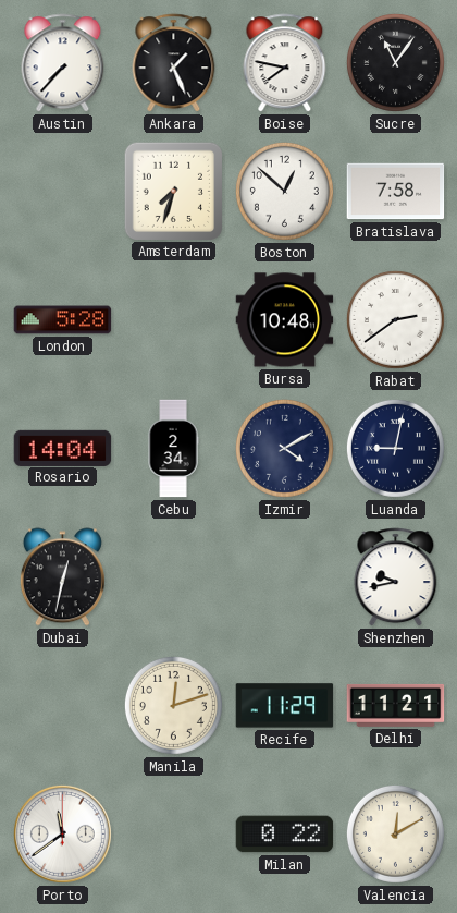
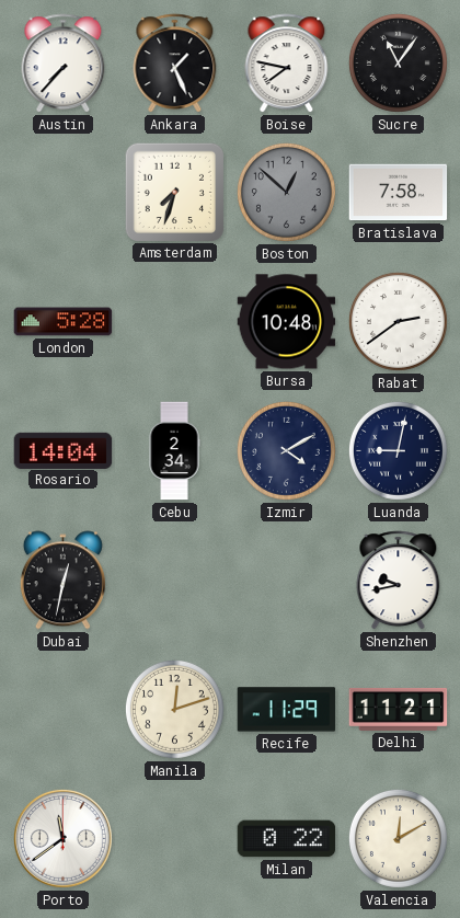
Boston dial: white -> grey
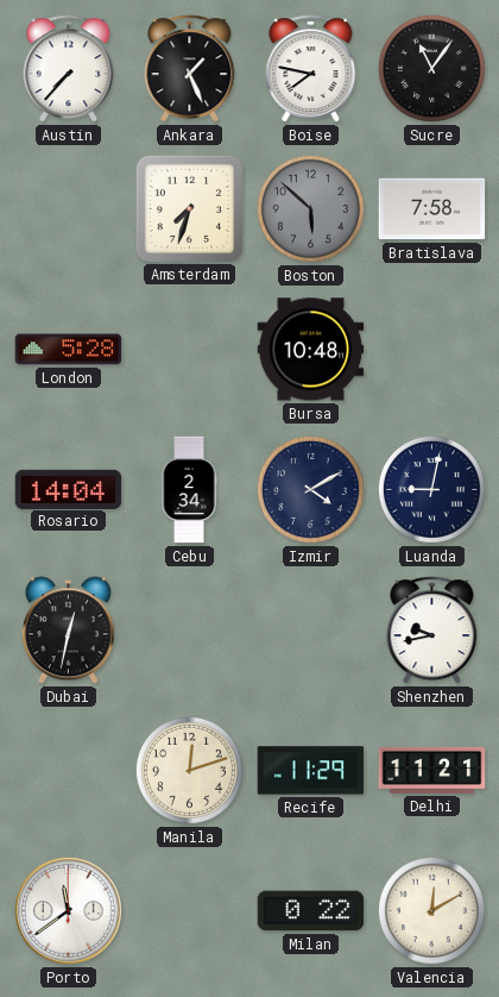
Boston: 12:52 -> 5:52
Rabat: 2:39 -> none
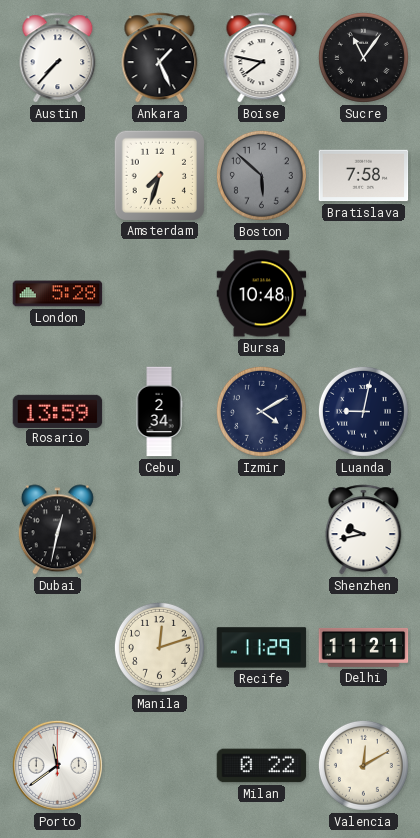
Rosario: 14:04 -> 13:59
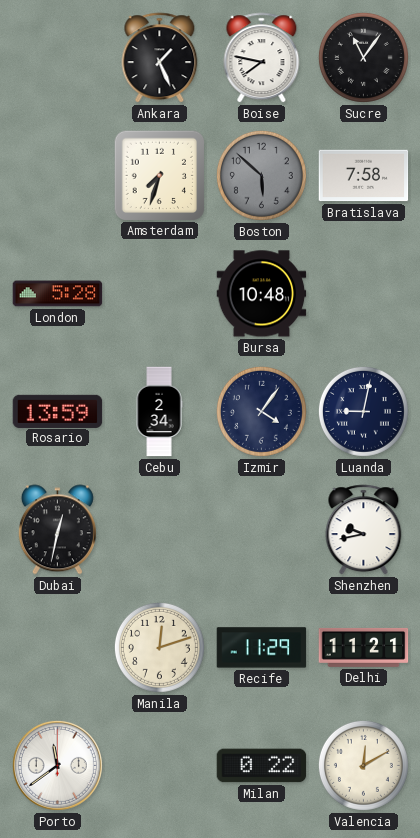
Austin: 7:37 -> none
Izmir: 4:10 -> 4:06
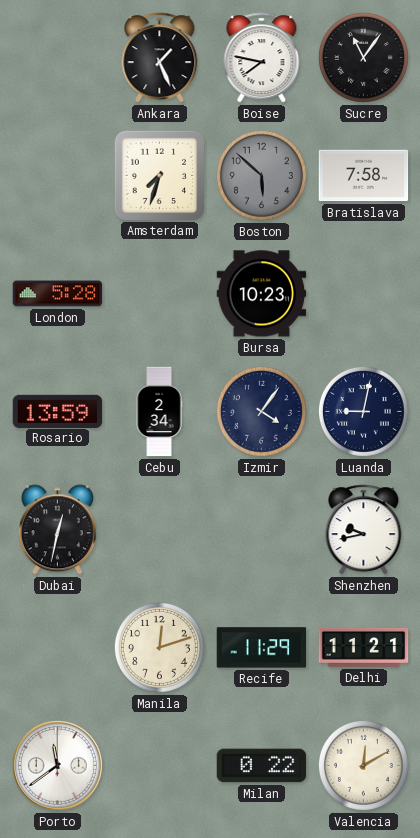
Bursa: 10:48 -> 10:23
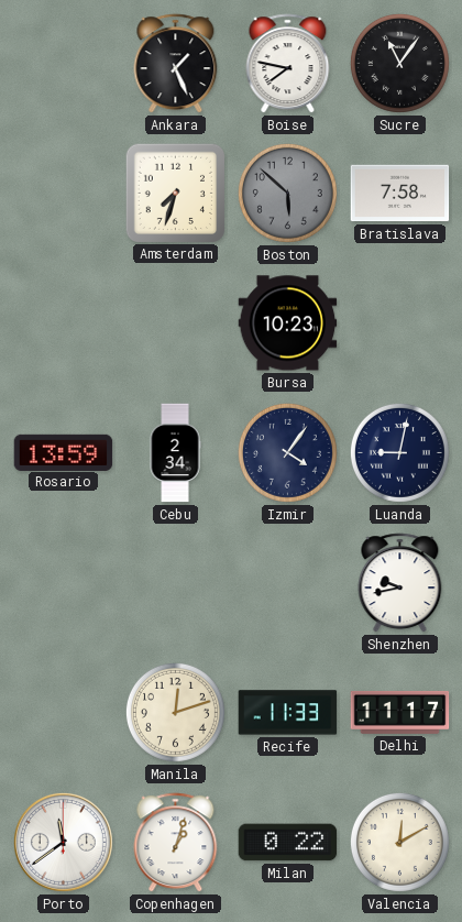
London: 5:28 -> none
Dubai: 12:32 -> none
Recife: 11:29 -> 11:33
Delhi: 11:21 -> 11:17
Copenhagen: none -> 1:03
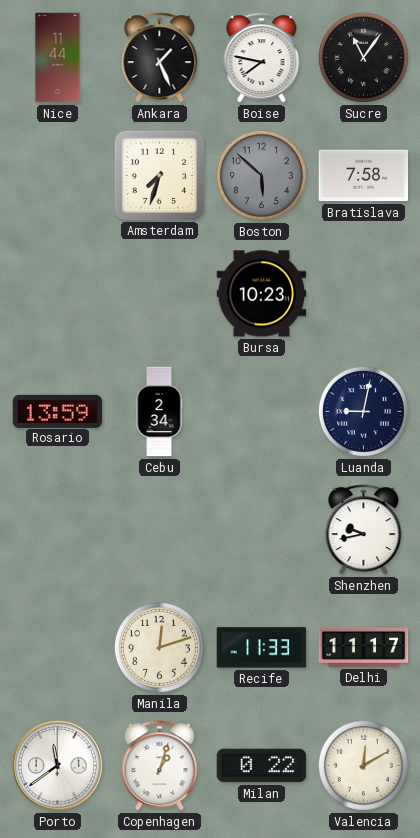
Nice: none -> 11:44
Izmir: 4:06 -> none
